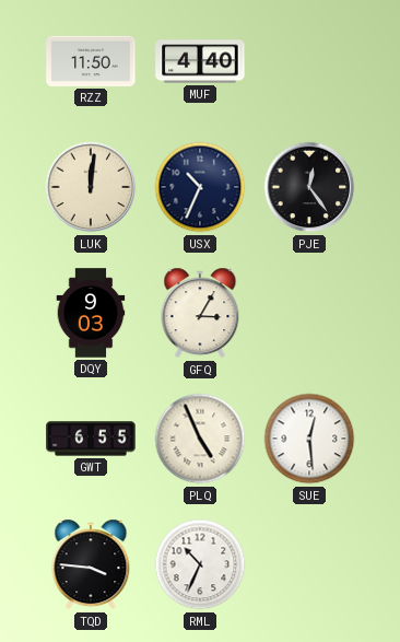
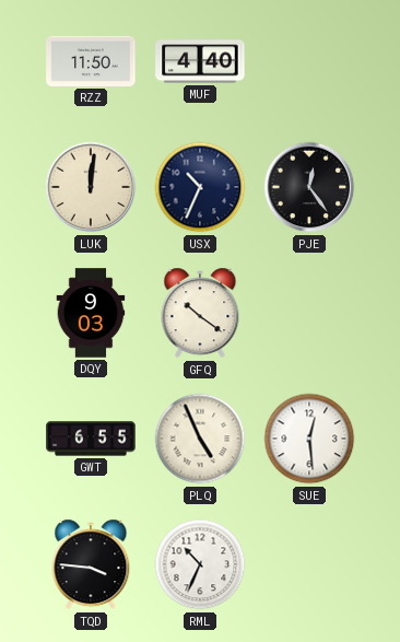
GFQ: 3:05 -> 10:21
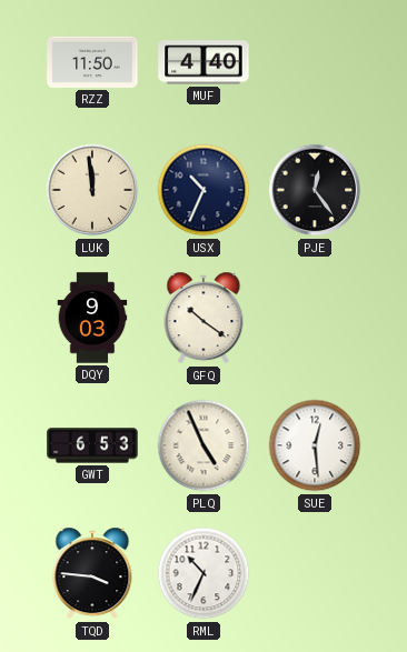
LUK: 12:01 -> 11:59
GWT: 6:55 -> 6:53
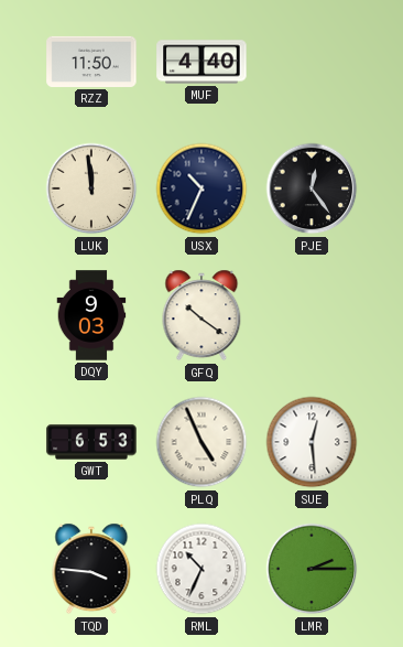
LMR: none -> 2:15
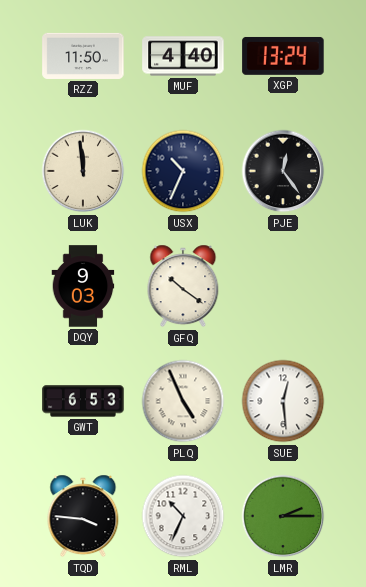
XGP: none -> 13:24
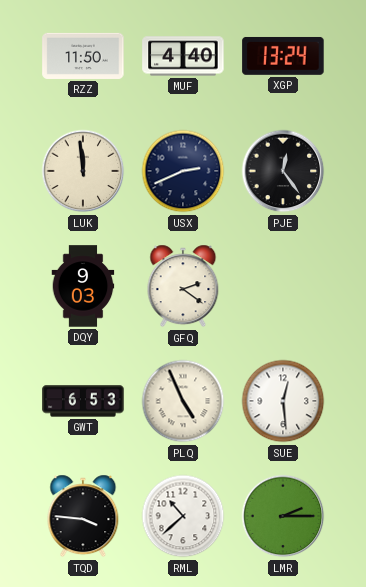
USX: 10:34 -> 2:41
GFQ: 10:21 -> 2:21
RML: 10:34 -> 10:38
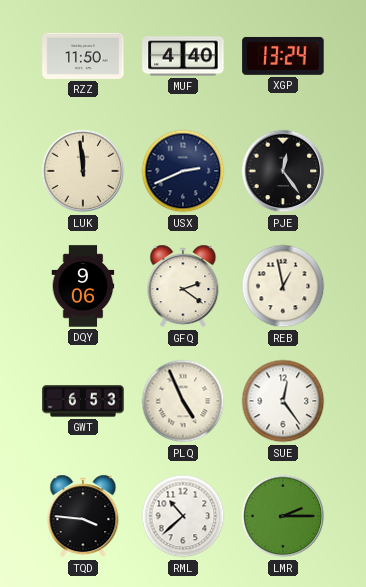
DQY: 9:03 -> 9:06
REB: none -> 12:58
SUE: 12:29 -> 12:24
